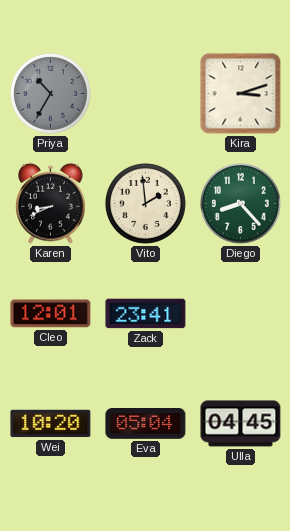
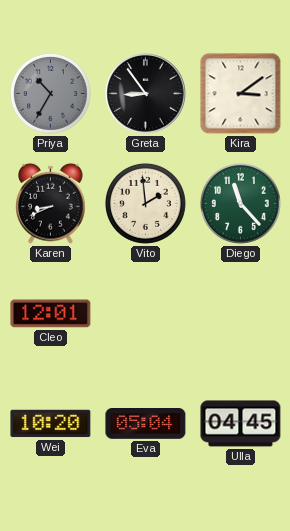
Greta: none -> 8:54
Kira: 3:12 -> 3:09
Diego: 8:23 -> 11:23
Zack: 23:41 -> none
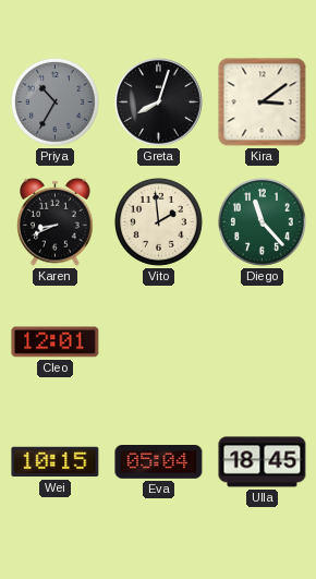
Greta: 8:54 -> 8:03
Wei: 10:20 -> 10:15
Ulla: 04:45 -> 18:45
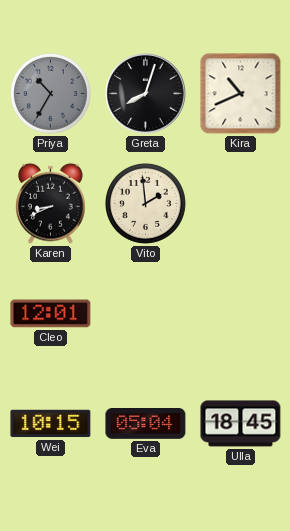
Kira: 3:09 -> 10:41
Diego: 11:23 -> none
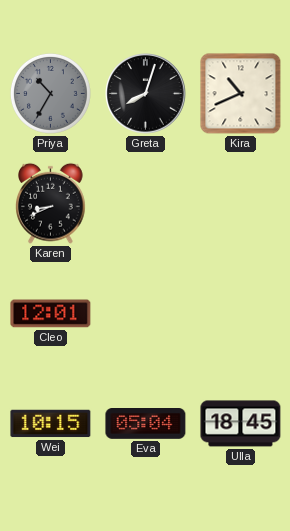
Vito: 1:59 -> none
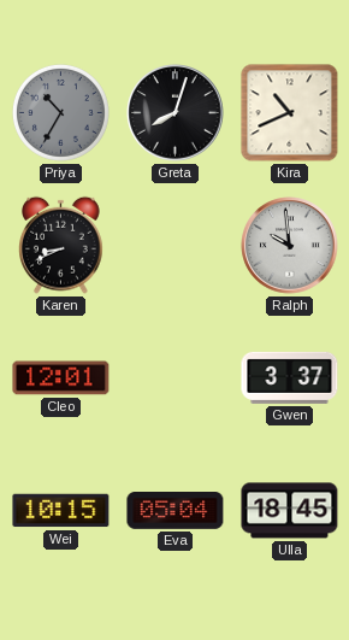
Ralph: none -> 9:59
Gwen: none -> 3:37
